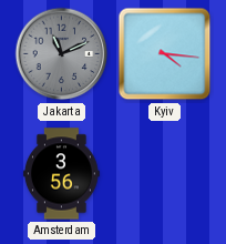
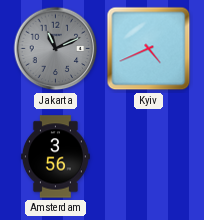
Kyiv: 4:16 -> 4:41
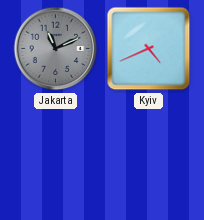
Amsterdam: 3:56 -> none
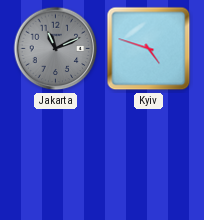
Kyiv: 4:41 -> 4:48
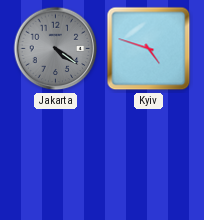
Jakarta: 11:11 -> 4:21
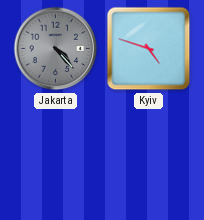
Jakarta: 4:21 -> 4:23
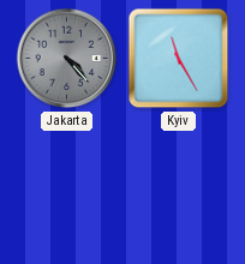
Kyiv: 4:48 -> 11:25
